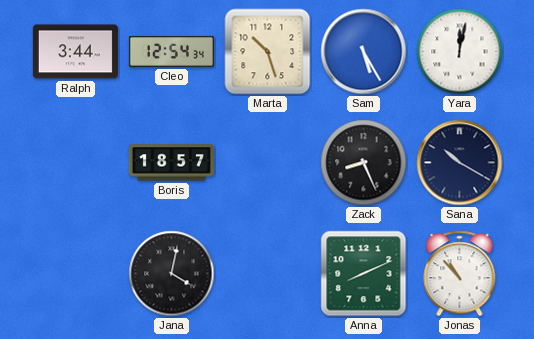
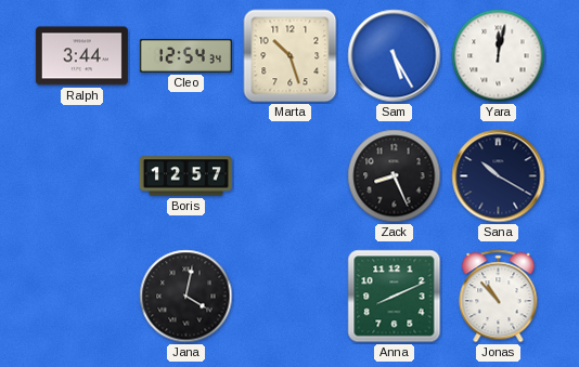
Boris: 18:57 -> 12:57
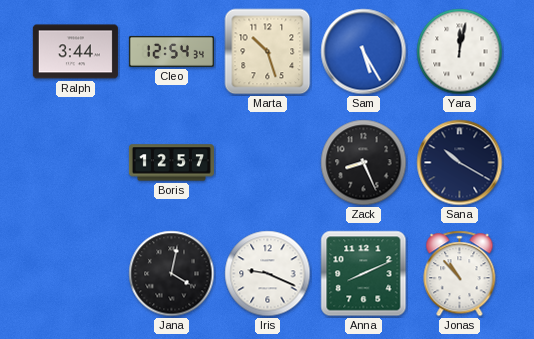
Iris: none -> 9:19
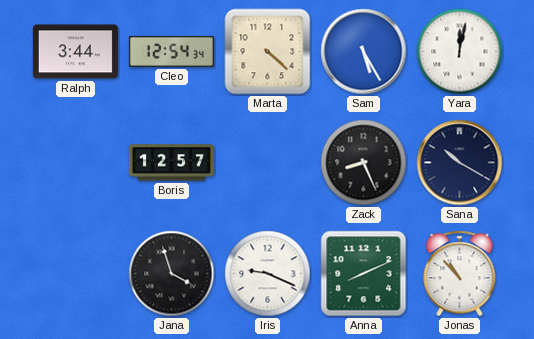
Marta: 10:27 -> 4:22
Jana: 4:02 -> 3:57
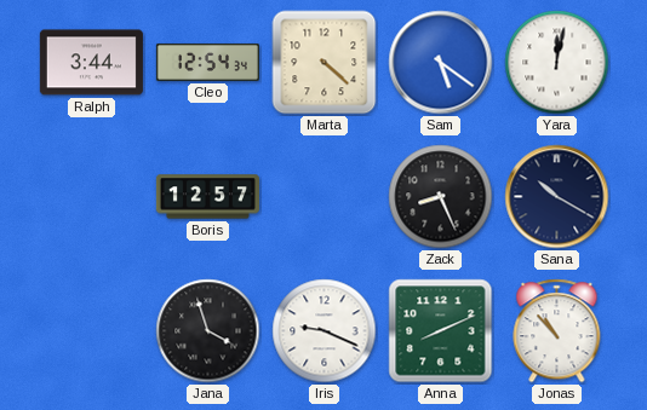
Sam: 5:25 -> 5:21
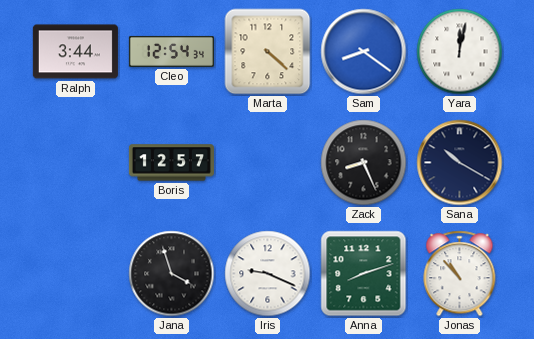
Sam: 5:21 -> 8:21
Anna: 8:11 -> 8:12
